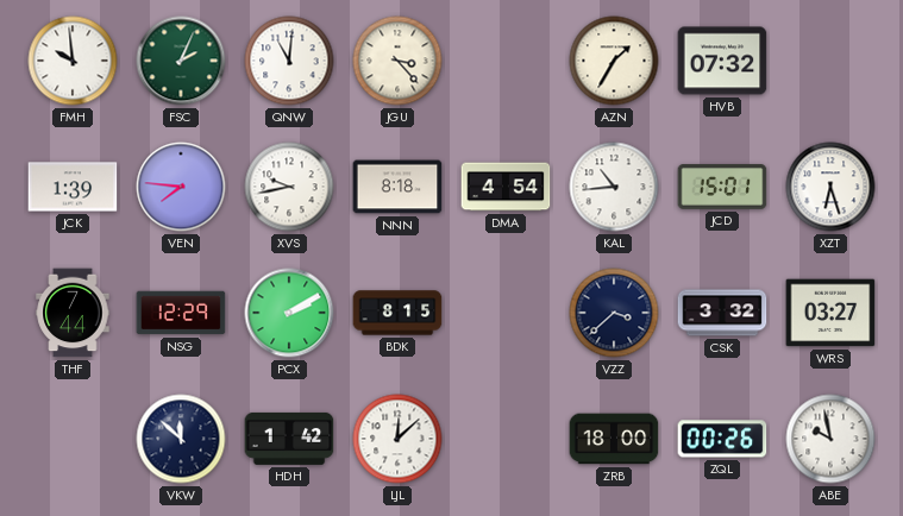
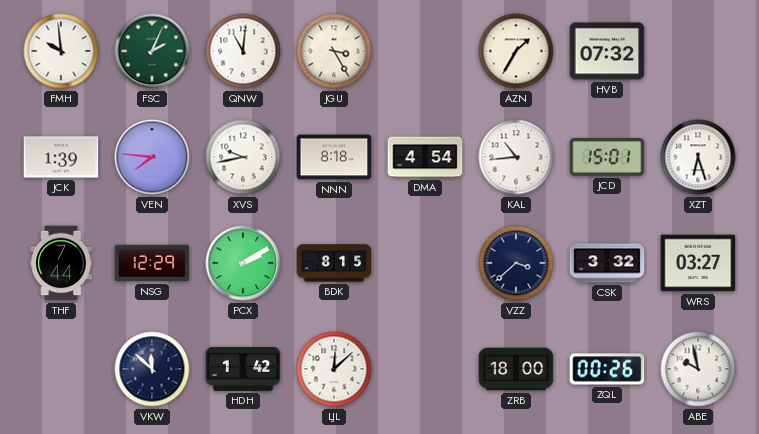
JGU: 3:23 -> 3:25
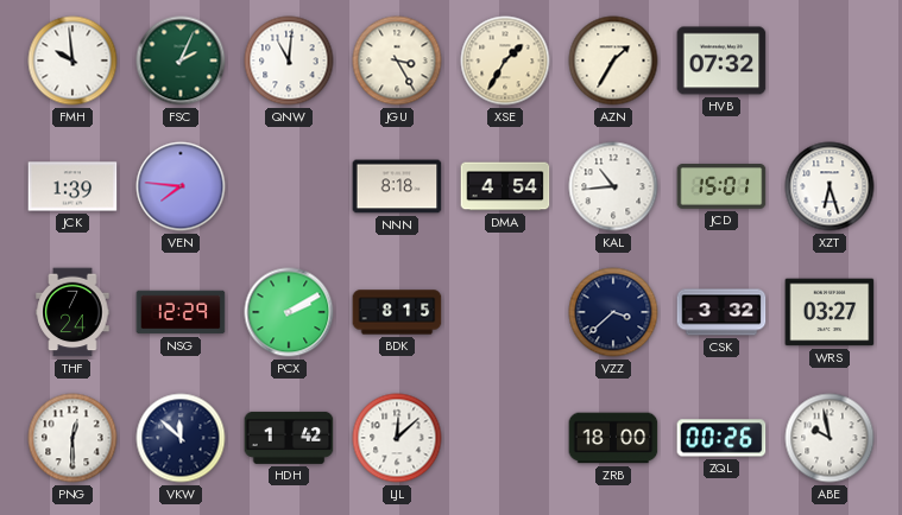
XSE: none -> 1:35
XVS: 9:43 -> none
THF: 7:44 -> 7:24
PNG: none -> 12:30
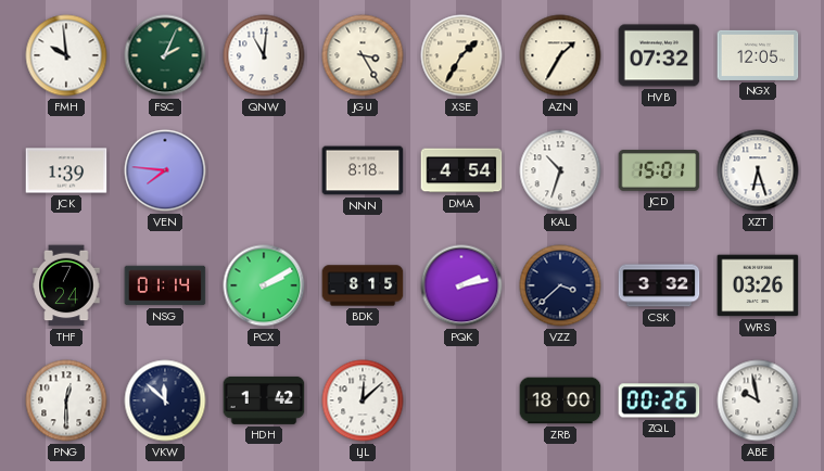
NGX: none -> 12:05
KAL: 10:44 -> 10:33
NSG: 12:29 -> 01:14
PQK: none -> 2:13
WRS: 03:27 -> 03:26
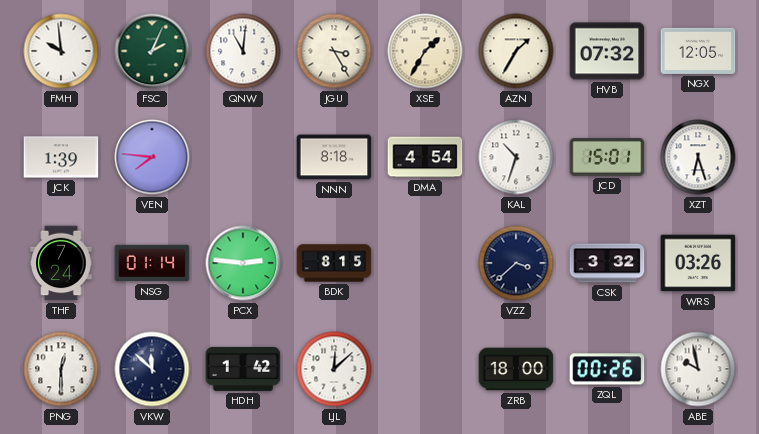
PCX: 2:10 -> 2:46
PQK: 2:13 -> none
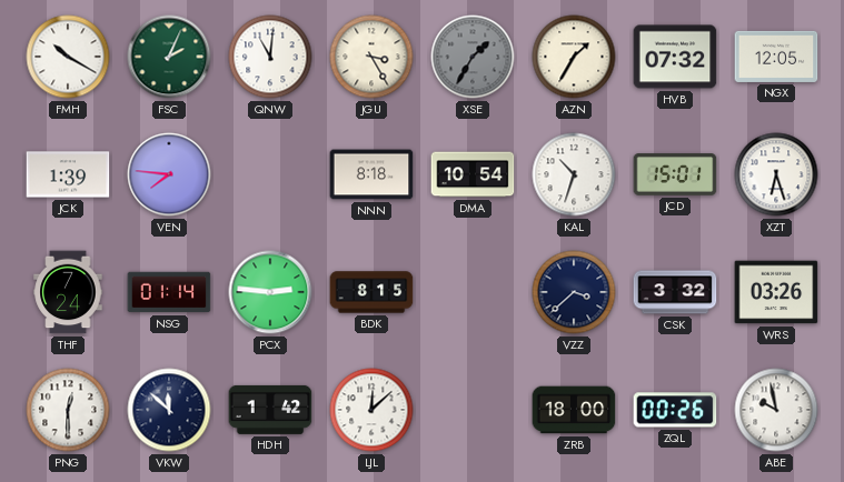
FMH: 9:59 -> 10:20
XSE dial: cream -> grey
DMA: 4:54 -> 10:54
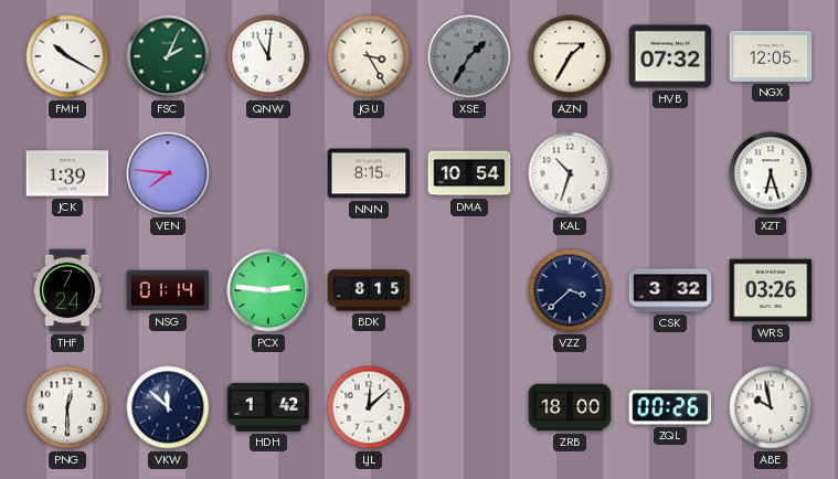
NNN: 8:18 -> 8:15
JCD: 15:01 -> none
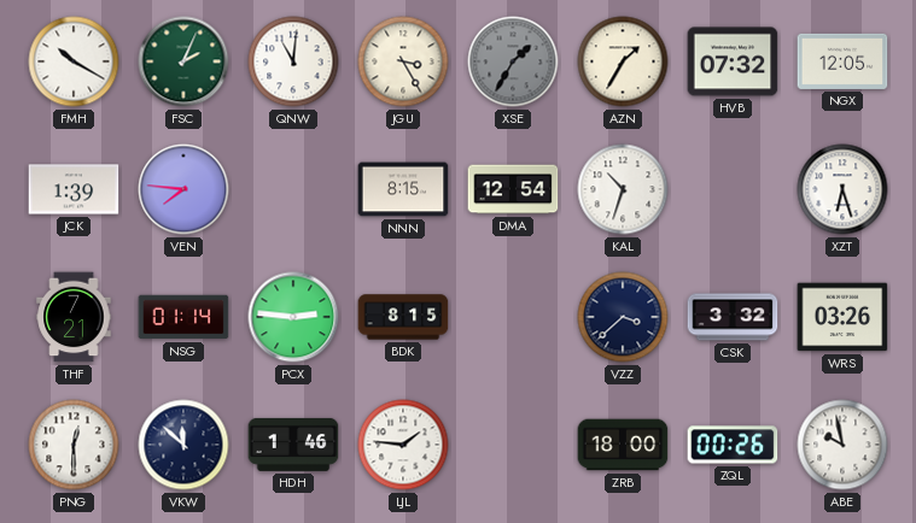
DMA: 10:54 -> 12:54
THF: 7:24 -> 7:21
HDH: 1:42 -> 1:46
LJL: 12:08 -> 1:46
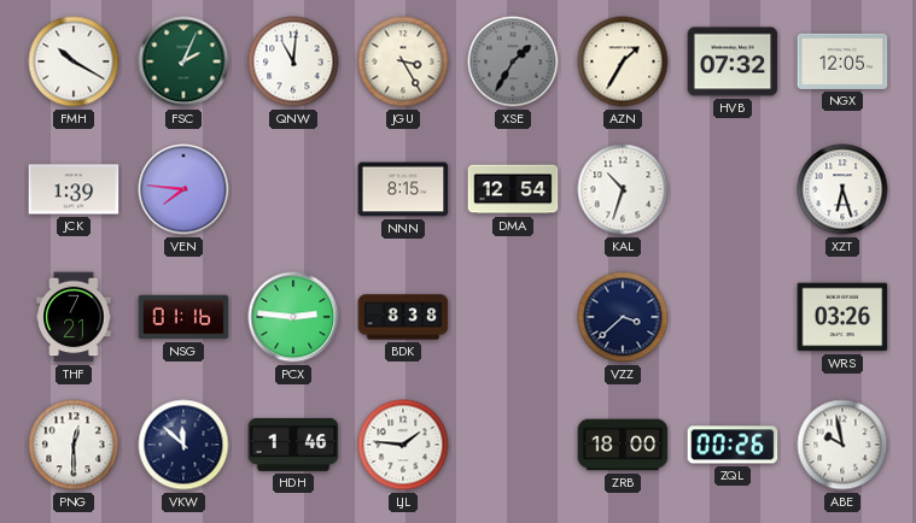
NSG: 01:14 -> 01:16
BDK: 8:15 -> 8:38
CSK: 3:32 -> none
